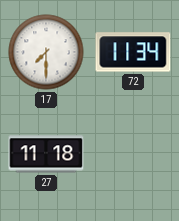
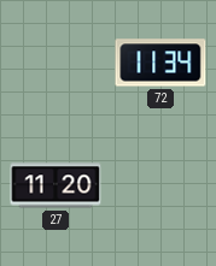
17: 7:30 -> none
27: 11:18 -> 11:20
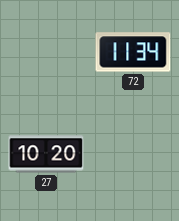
27: 11:20 -> 10:20
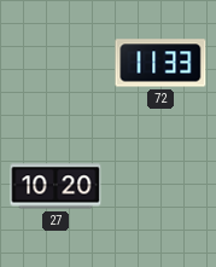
72: 11:34 -> 11:33
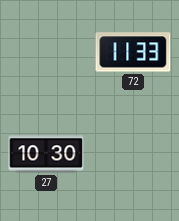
27: 10:20 -> 10:30
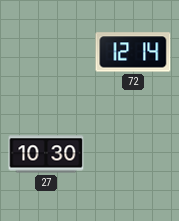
72: 11:33 -> 12:14
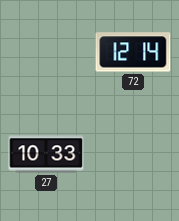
27: 10:30 -> 10:33
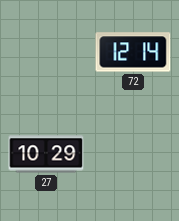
27: 10:33 -> 10:29
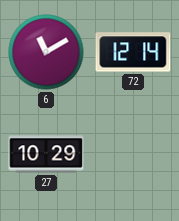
6: none -> 11:10
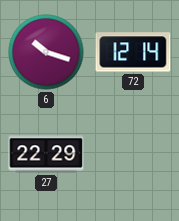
6: 11:10 -> 10:18
27: 10:29 -> 22:29
